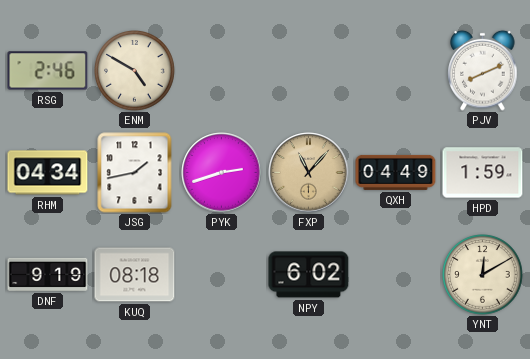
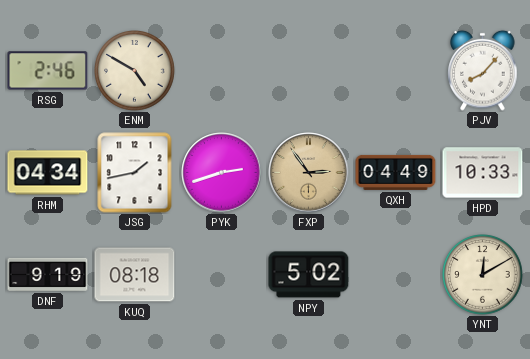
PJV: 8:11 -> 8:07
FXP: 11:07 -> 2:54
HPD: 1:59 -> 10:33
NPY: 6:02 -> 5:02
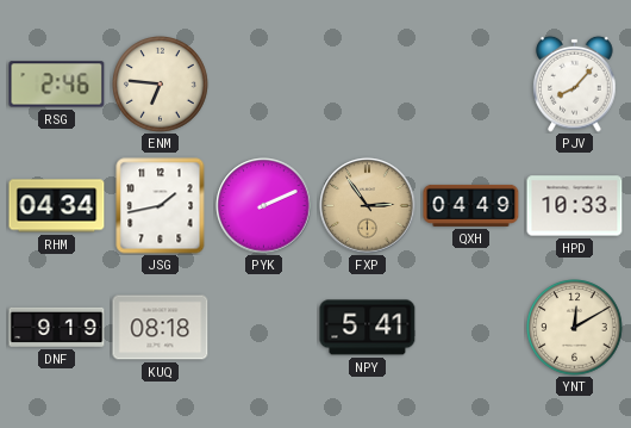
ENM: 4:50 -> 6:46
PYK: 2:42 -> 2:11
NPY: 5:02 -> 5:41
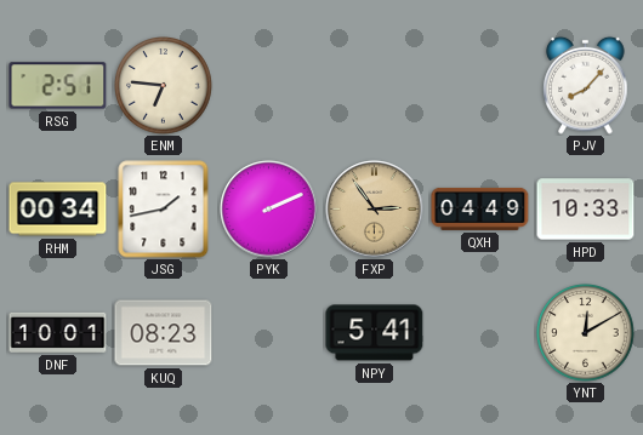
RSG: 2:46 -> 2:51
RHM: 04:34 -> 00:34
DNF: 9:19 -> 10:01
KUQ: 08:18 -> 08:23
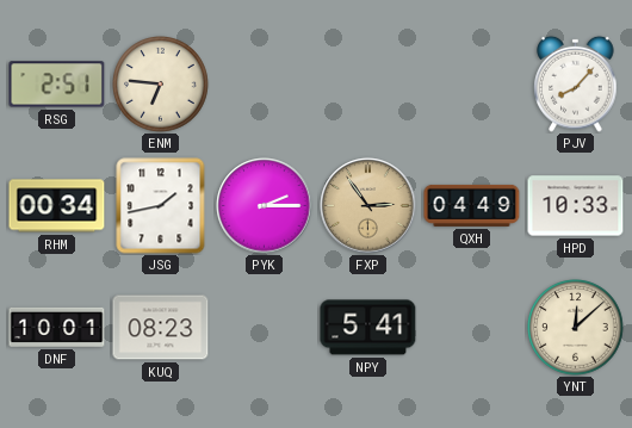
PYK: 2:11 -> 2:15
YNT: 12:10 -> 12:08
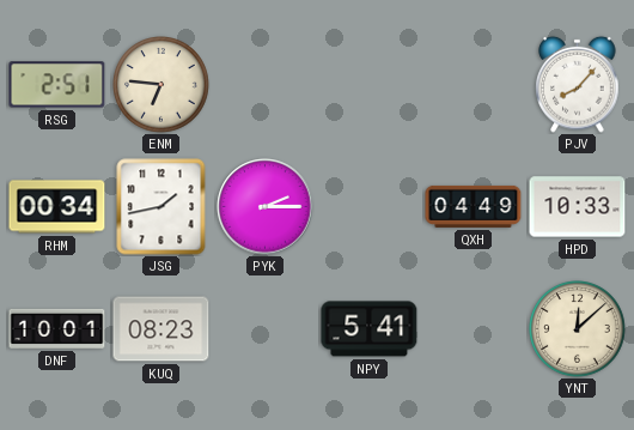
FXP: 2:54 -> none
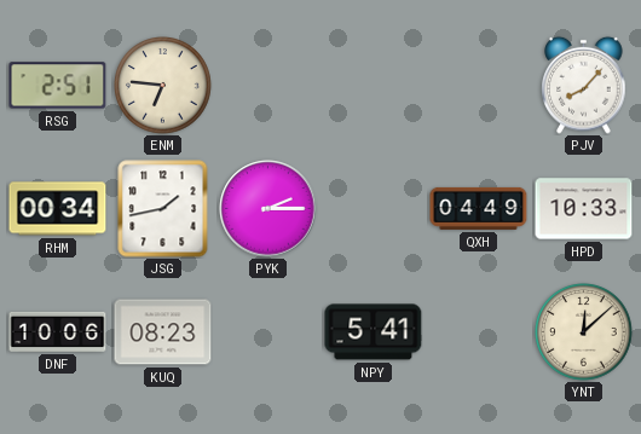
DNF: 10:01 -> 10:06
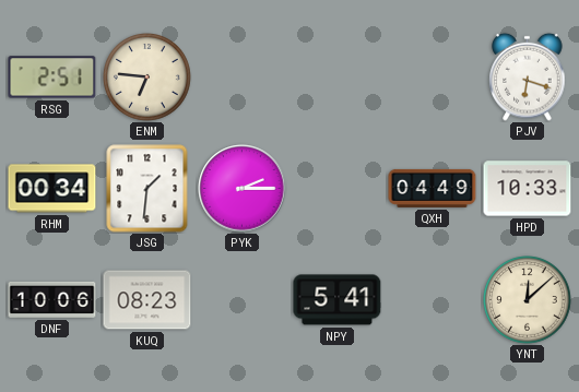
PJV: 8:07 -> 6:18
JSG: 1:43 -> 1:31
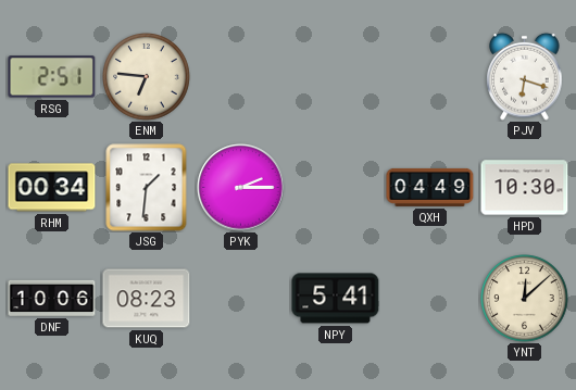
HPD: 10:33 -> 10:30
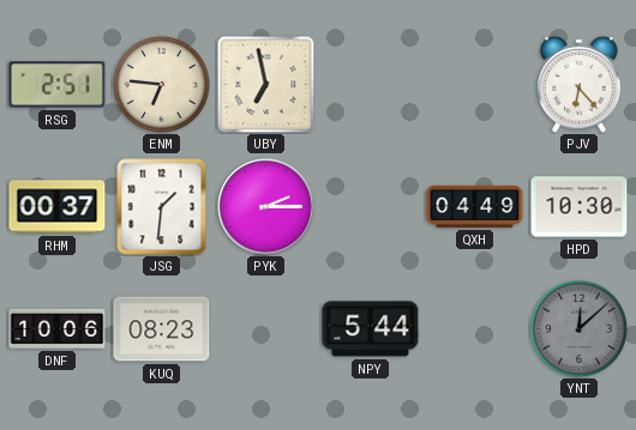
UBY: none -> 6:58
PJV: 6:18 -> 6:23
RHM: 00:34 -> 00:37
NPY: 5:41 -> 5:44
YNT dial: cream -> grey
